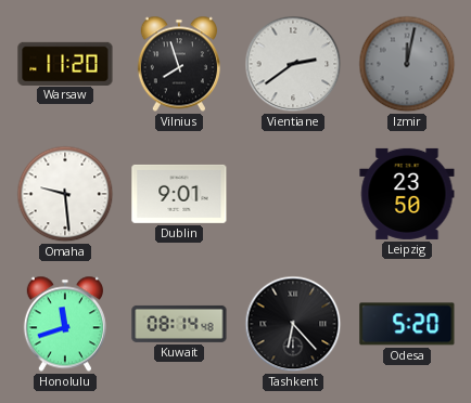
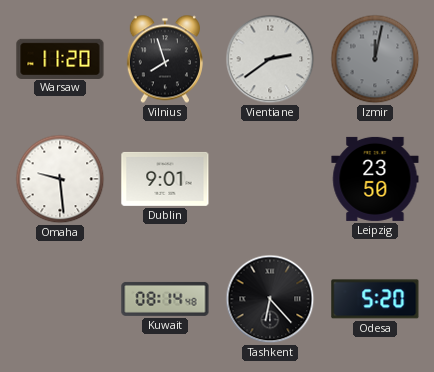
Honolulu: 11:42 -> none
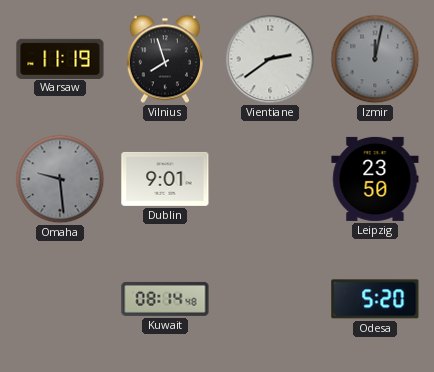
Warsaw: 11:20 -> 11:19
Omaha dial: white -> grey
Tashkent: 6:23 -> none
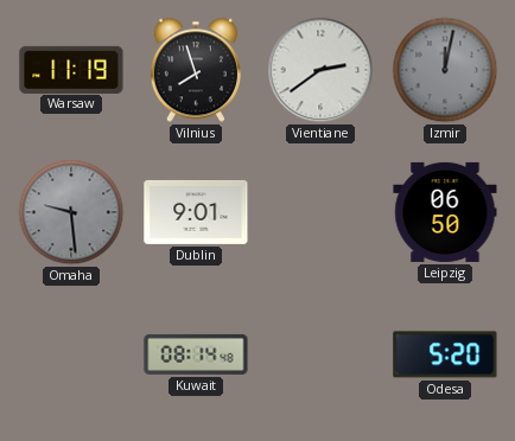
Leipzig: 23:50 -> 06:50
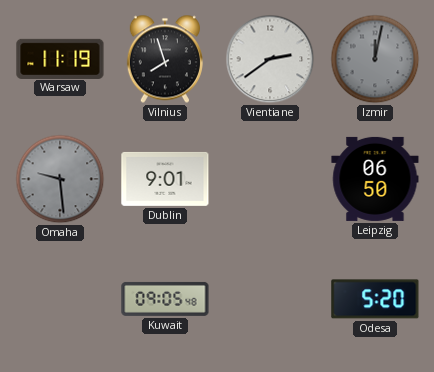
Kuwait: 08:14 -> 09:05
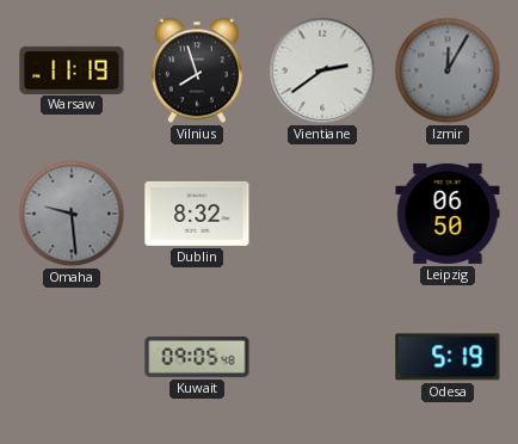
Izmir: 12:02 -> 12:05
Dublin: 9:01 -> 8:32
Odesa: 5:20 -> 5:19
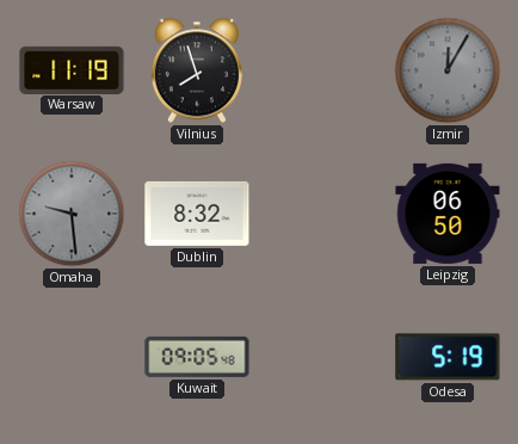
Vientiane: 2:39 -> none
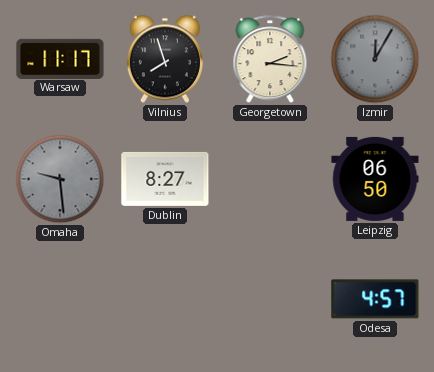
Warsaw: 11:19 -> 11:17
Georgetown: none -> 2:16
Dublin: 8:32 -> 8:27
Kuwait: 09:05 -> none
Odesa: 5:19 -> 4:57
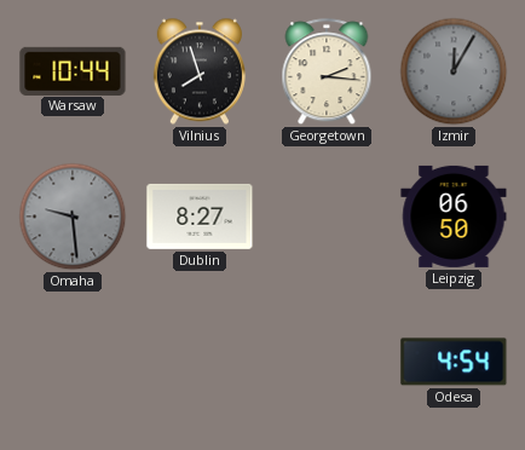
Warsaw: 11:17 -> 10:44
Odesa: 4:57 -> 4:54
